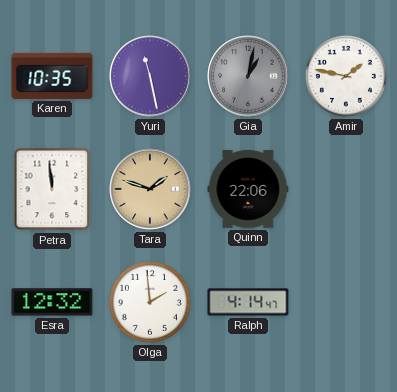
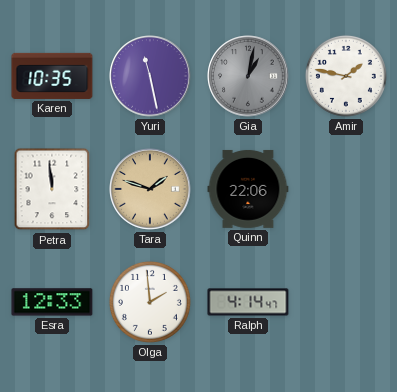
Esra: 12:32 -> 12:33
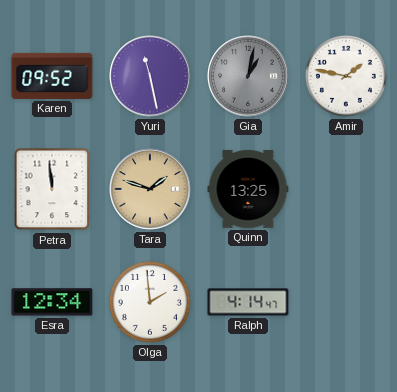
Karen: 10:35 -> 09:52
Quinn: 22:06 -> 13:25
Esra: 12:33 -> 12:34
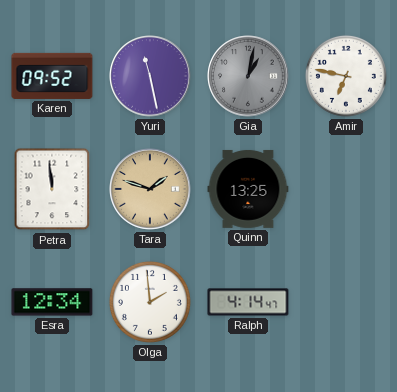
Amir: 1:47 -> 6:47
